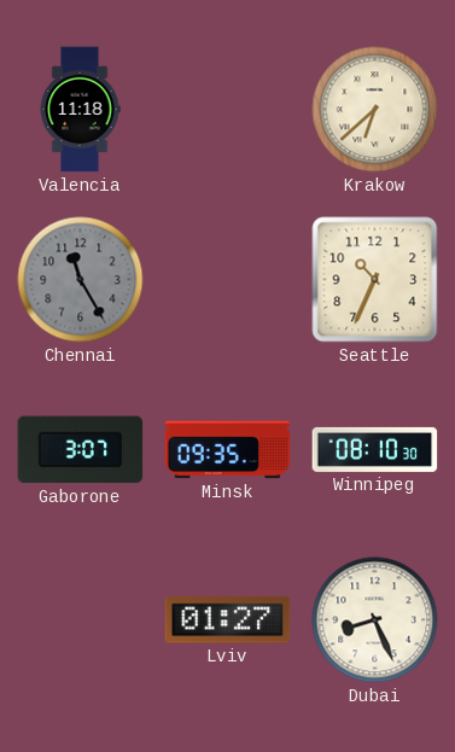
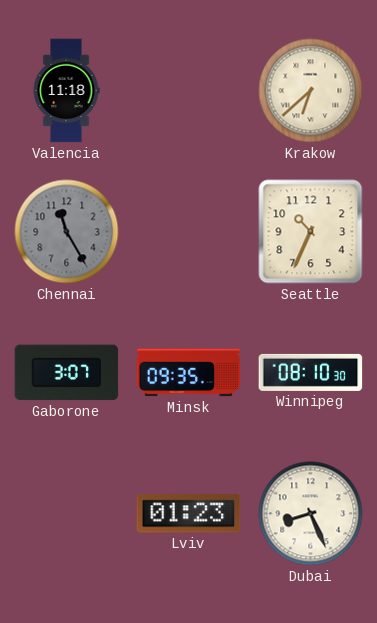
Lviv: 01:27 -> 01:23
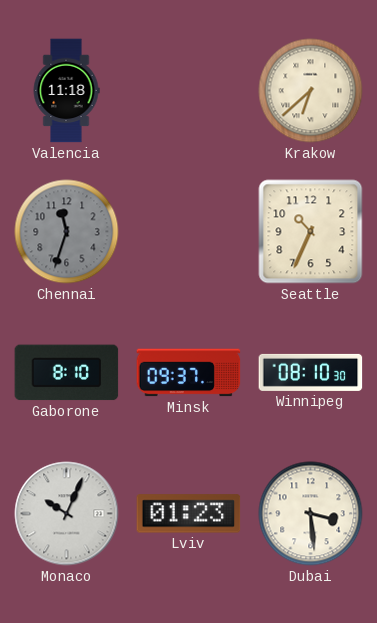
Chennai: 11:25 -> 11:33
Gaborone: 3:07 -> 8:10
Minsk: 09:35 -> 09:37
Monaco: none -> 10:04
Dubai: 8:26 -> 3:29
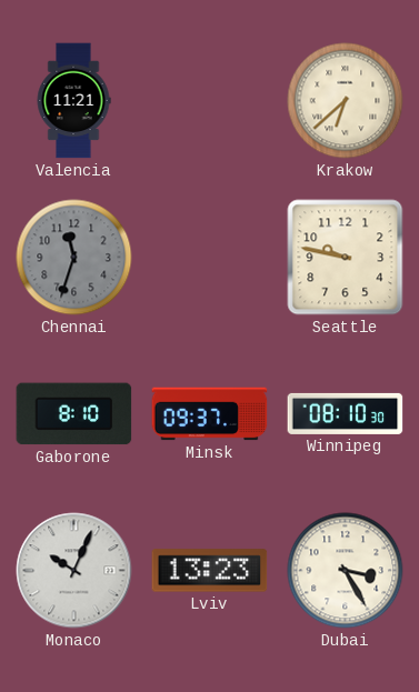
Valencia: 11:18 -> 11:21
Seattle: 10:34 -> 9:47
Lviv: 01:23 -> 13:23
Dubai: 3:29 -> 3:25
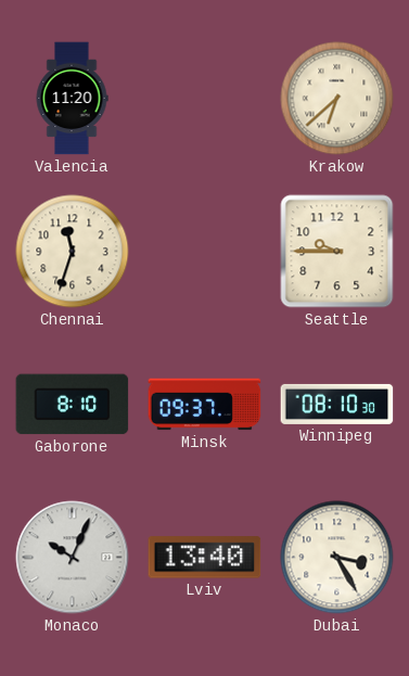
Valencia: 11:21 -> 11:20
Chennai dial: grey -> cream
Seattle: 9:47 -> 9:45
Lviv: 13:23 -> 13:40
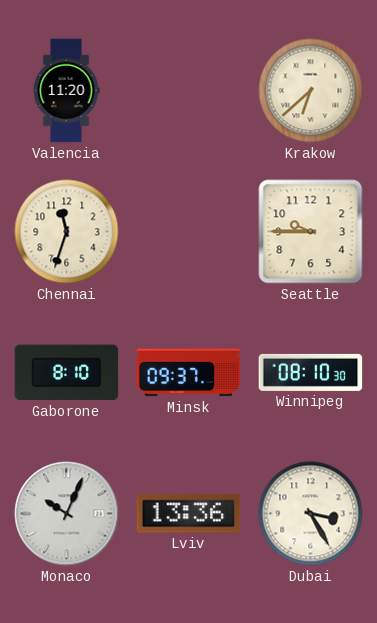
Lviv: 13:40 -> 13:36
